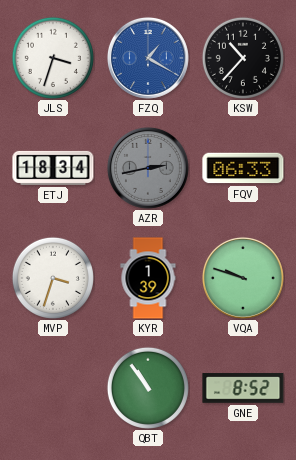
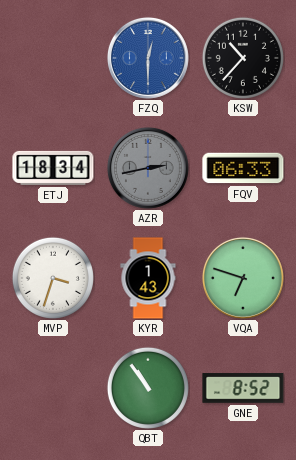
JLS: 3:33 -> none
FZQ: 1:20 -> 12:30
KYR: 1:39 -> 1:43
VQA: 9:48 -> 6:48
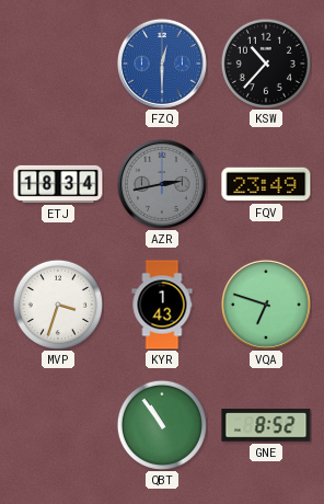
FQV: 06:33 -> 23:49
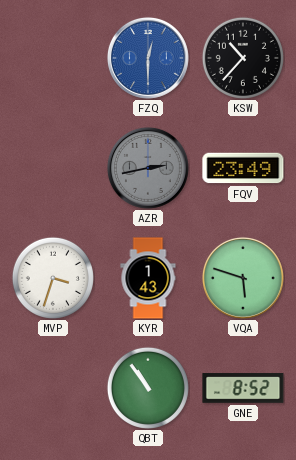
ETJ: 18:34 -> none
VQA: 6:48 -> 5:48
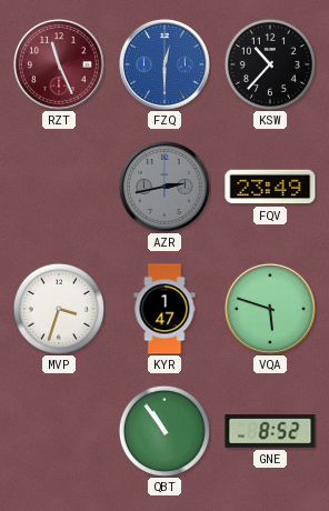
RZT: none -> 11:26
KYR: 1:43 -> 1:47
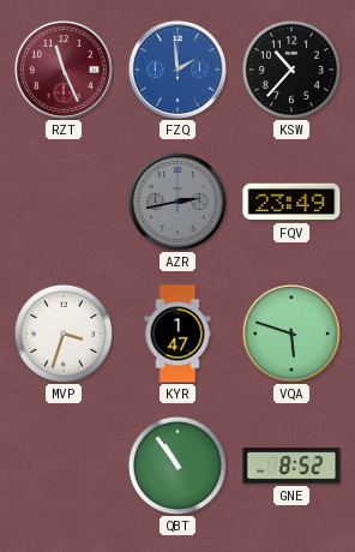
FZQ: 12:30 -> 1:59
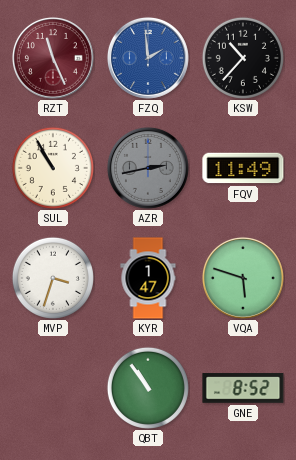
SUL: none -> 10:55
FQV: 23:49 -> 11:49
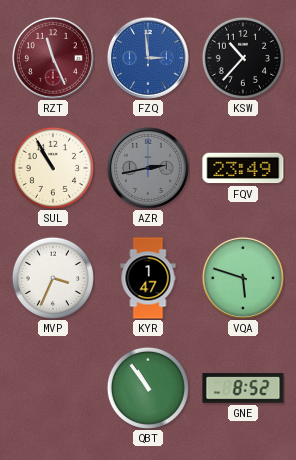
FZQ: 1:59 -> 2:59
FQV: 11:49 -> 23:49
MVP: 3:33 -> 3:34
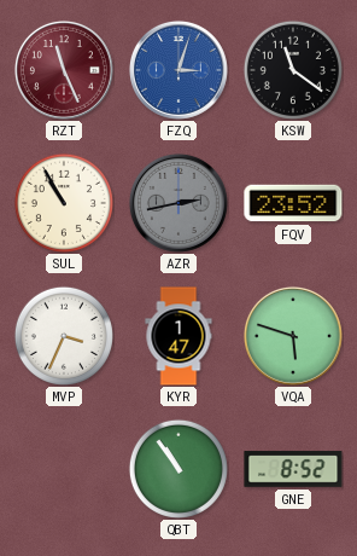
FZQ: 2:59 -> 3:03
KSW: 10:37 -> 11:21
FQV: 23:49 -> 23:52
